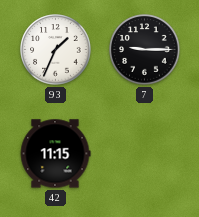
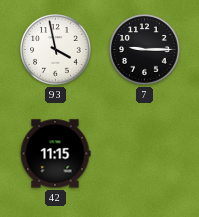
93: 1:34 -> 3:58
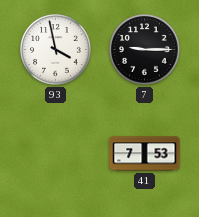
42: 11:15 -> none
41: none -> 7:53
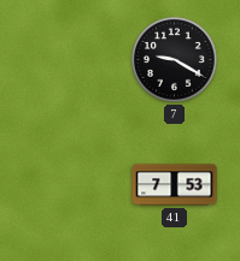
93: 3:58 -> none
7: 9:15 -> 9:20
